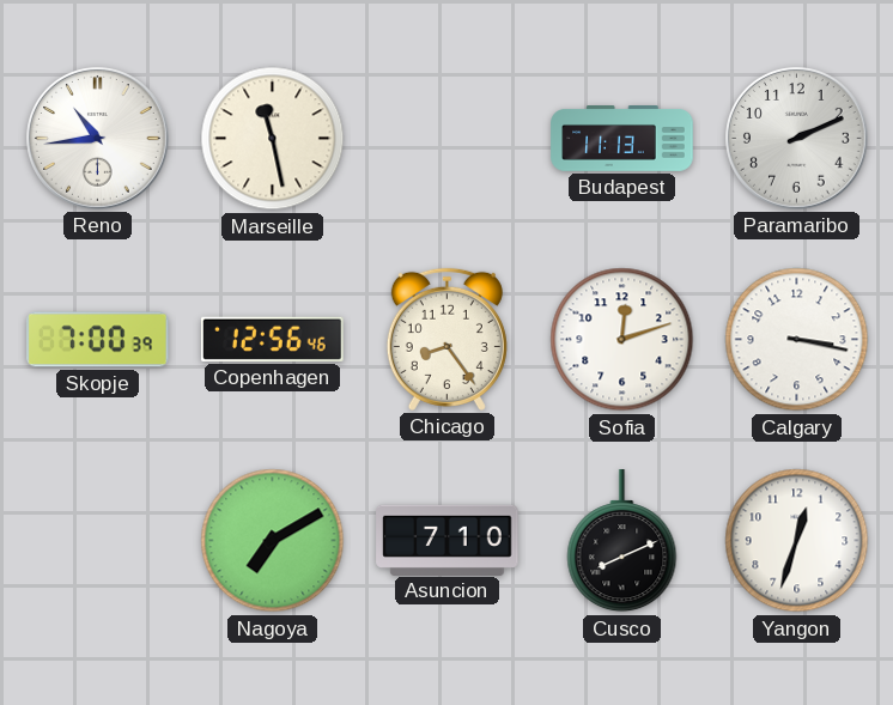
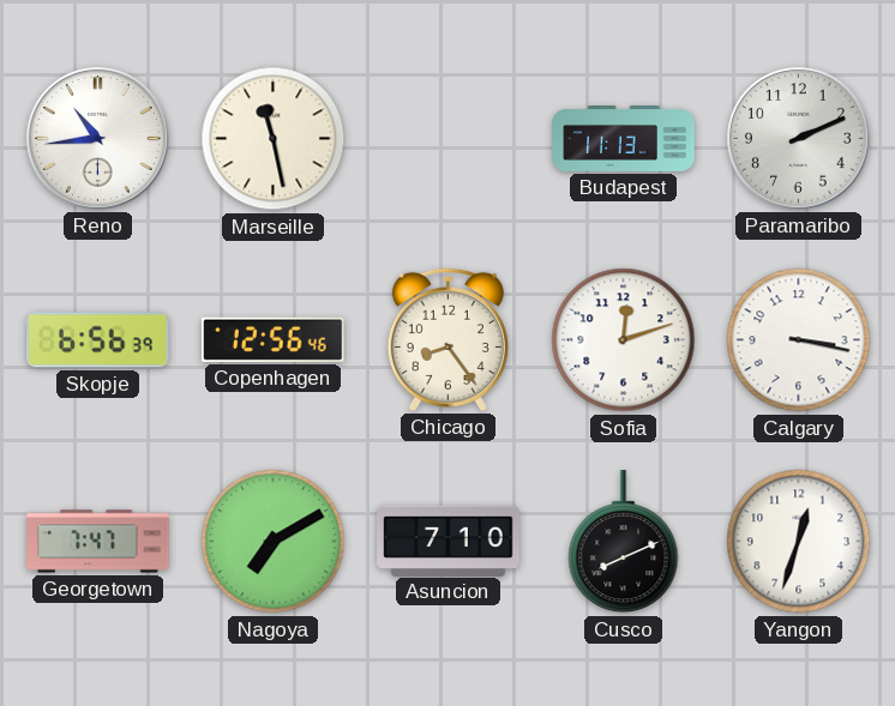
Skopje: 7:00 -> 6:56
Georgetown: none -> 7:47
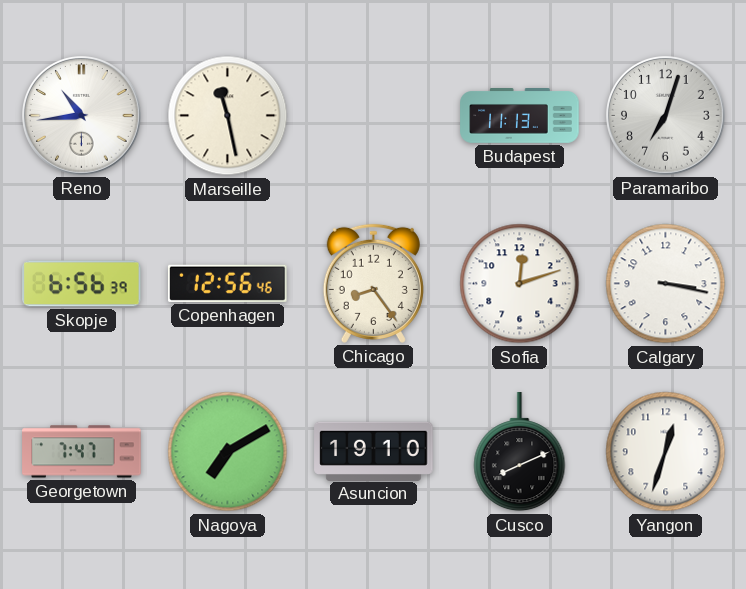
Paramaribo: 2:11 -> 7:03
Asuncion: 7:10 -> 19:10
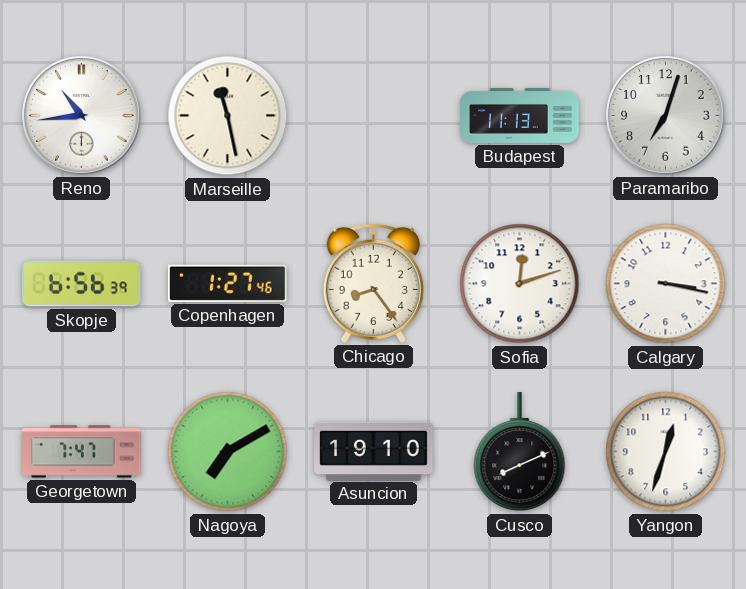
Copenhagen: 12:56 -> 1:27
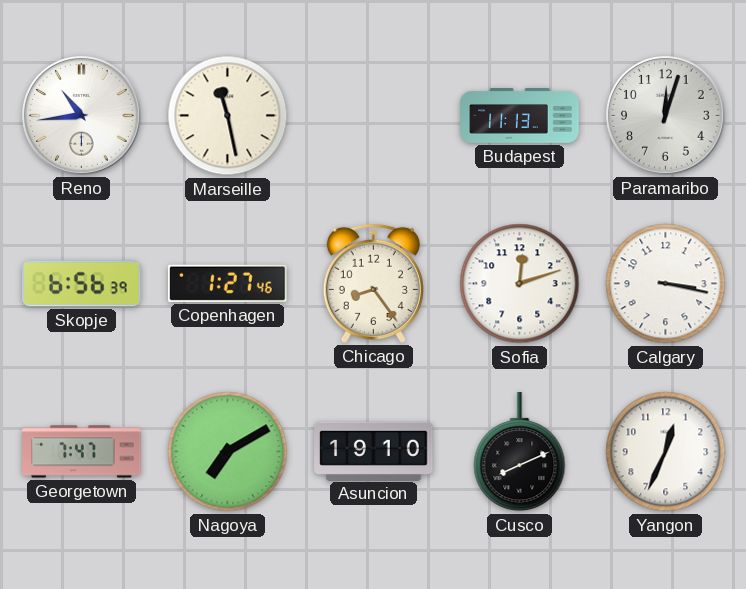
Paramaribo: 7:03 -> 12:03
Yangon: 12:33 -> 12:34
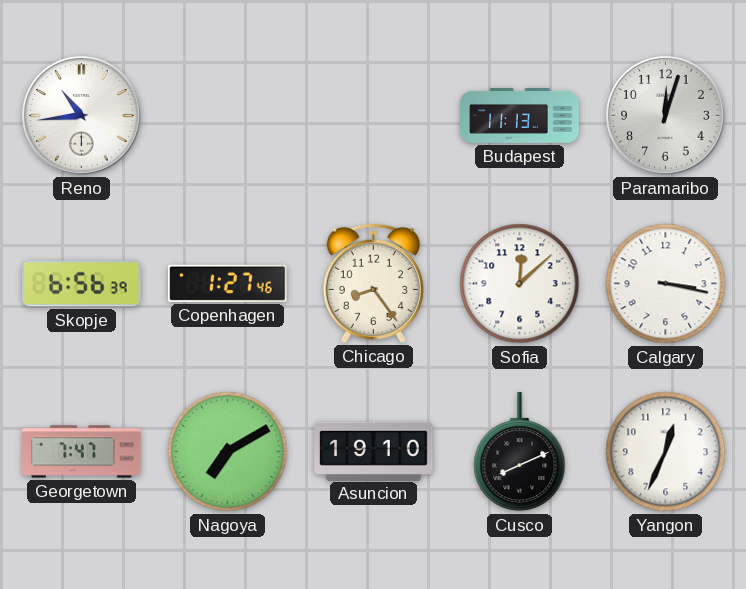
Marseille: 11:28 -> none
Sofia: 12:12 -> 12:08
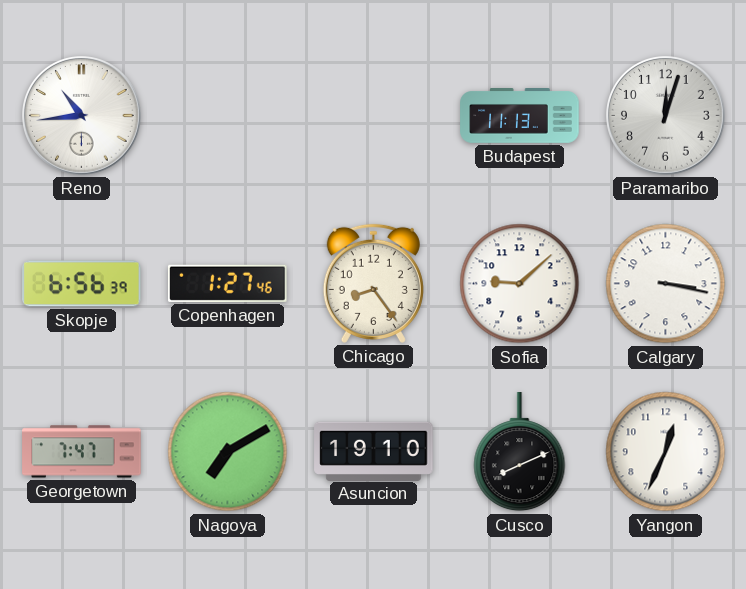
Sofia: 12:08 -> 9:08
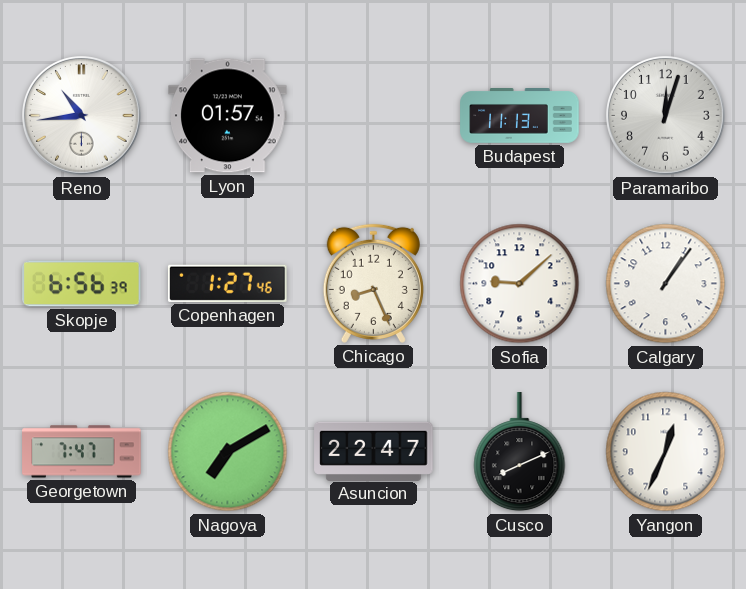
Lyon: none -> 01:57
Chicago: 8:24 -> 8:26
Calgary: 3:17 -> 1:06
Asuncion: 19:10 -> 22:47
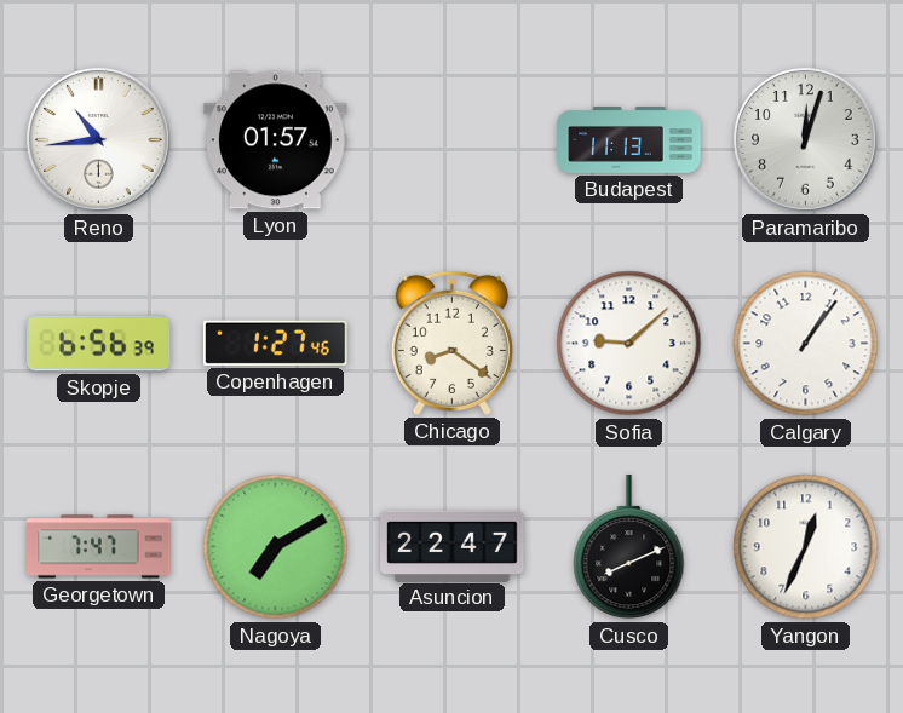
Chicago: 8:26 -> 8:21
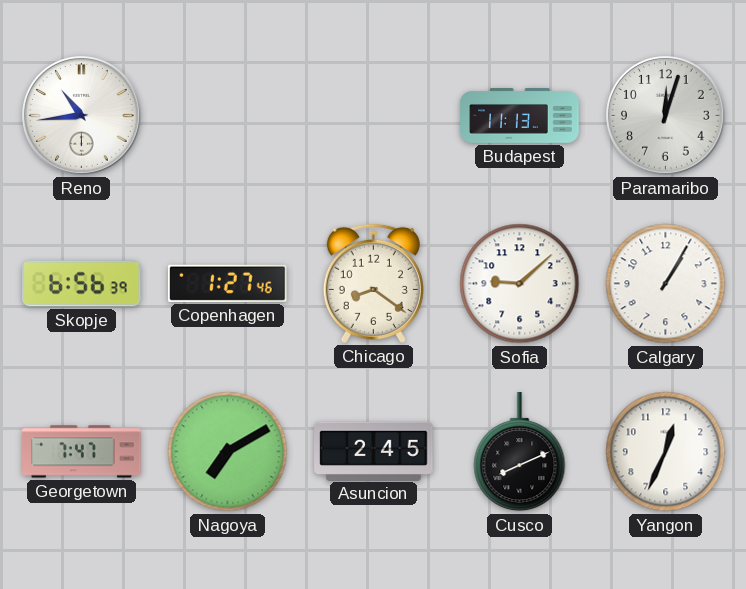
Lyon: 01:57 -> none
Calgary: 1:06 -> 1:05
Asuncion: 22:47 -> 2:45
